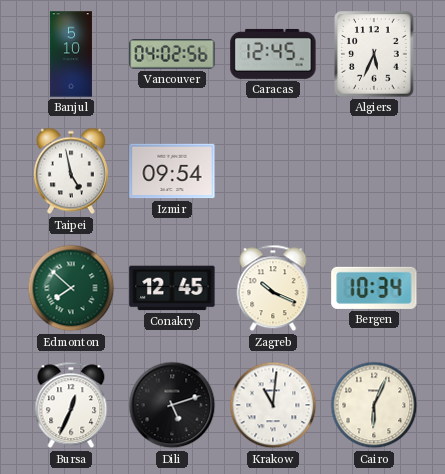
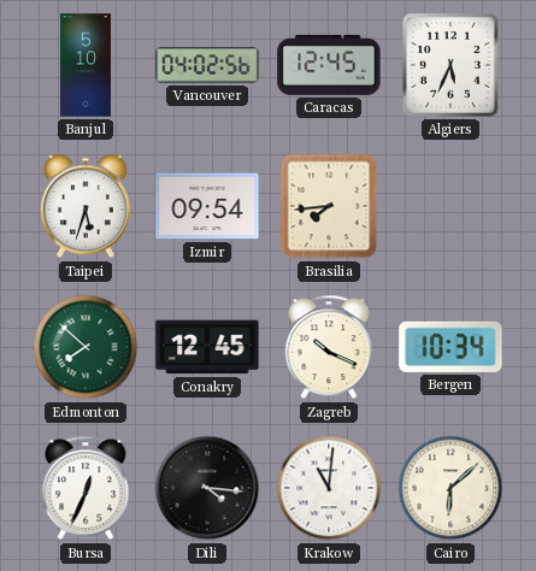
Taipei: 4:58 -> 5:33
Brasilia: none -> 7:44
Dili: 5:12 -> 4:16
Cairo: 6:04 -> 6:08
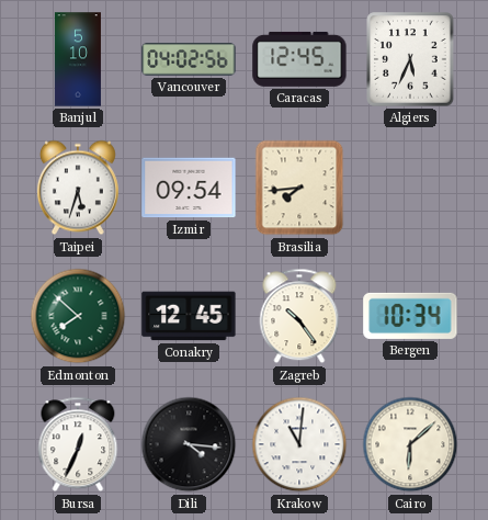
Zagreb: 10:19 -> 10:24
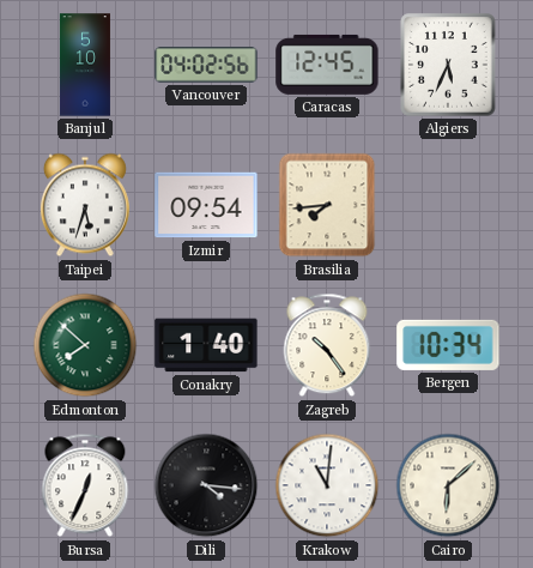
Conakry: 12:45 -> 1:40
